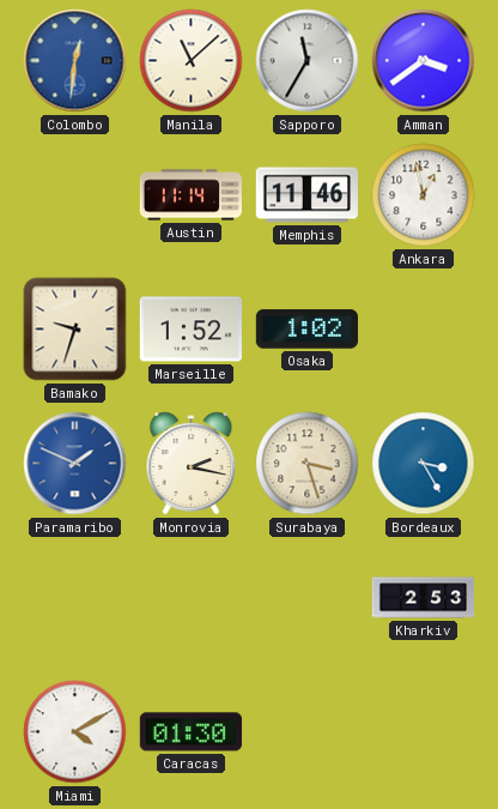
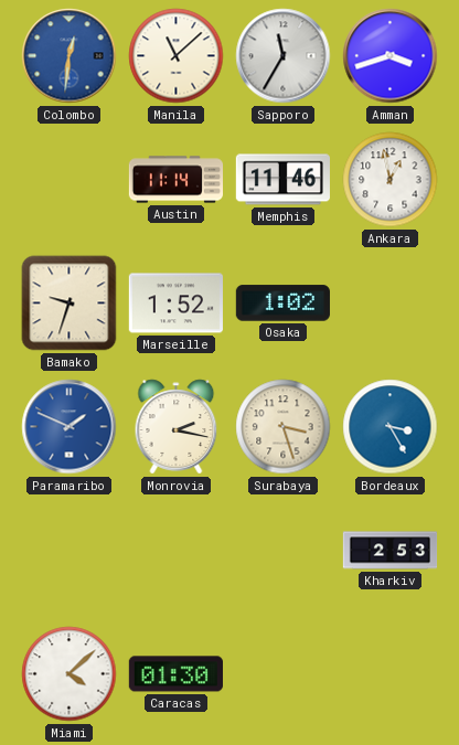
Amman: 3:39 -> 3:42
Miami: 4:10 -> 4:08
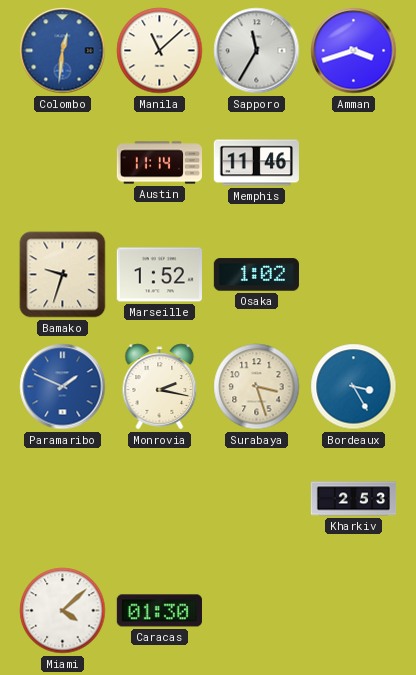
Ankara: 12:58 -> none
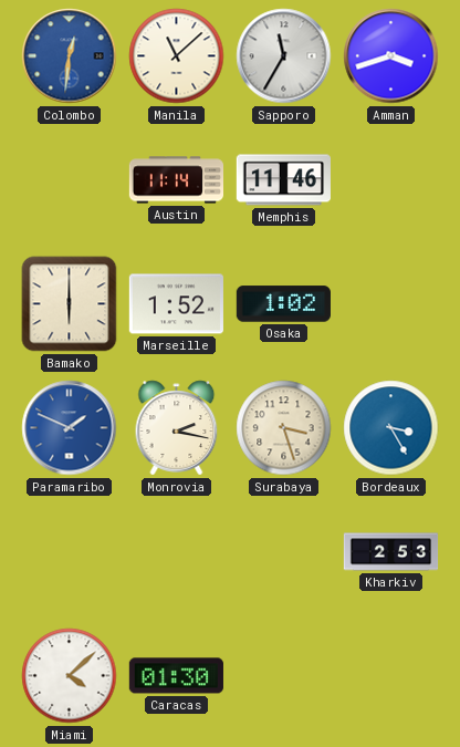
Bamako: 9:33 -> 6:00
